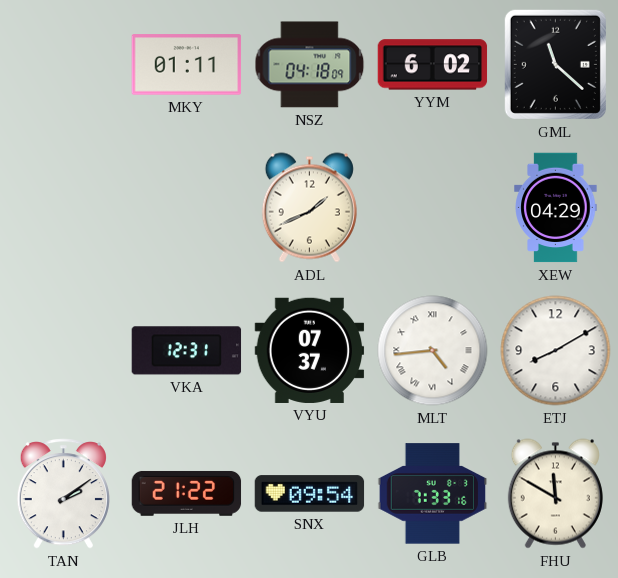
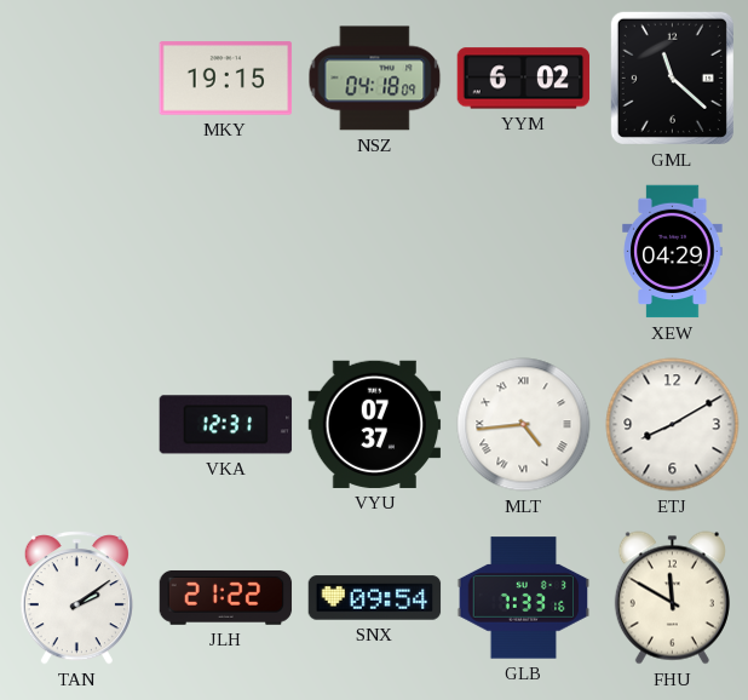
MKY: 01:11 -> 19:15
ADL: 1:41 -> none
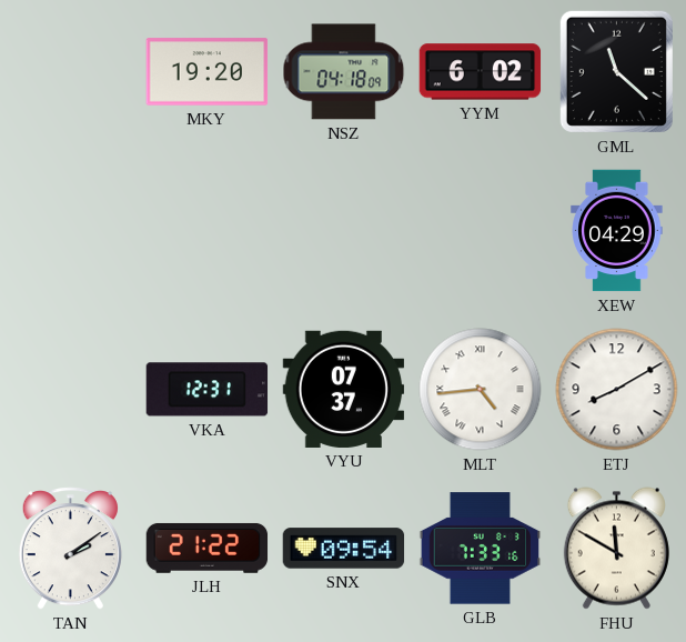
MKY: 19:15 -> 19:20
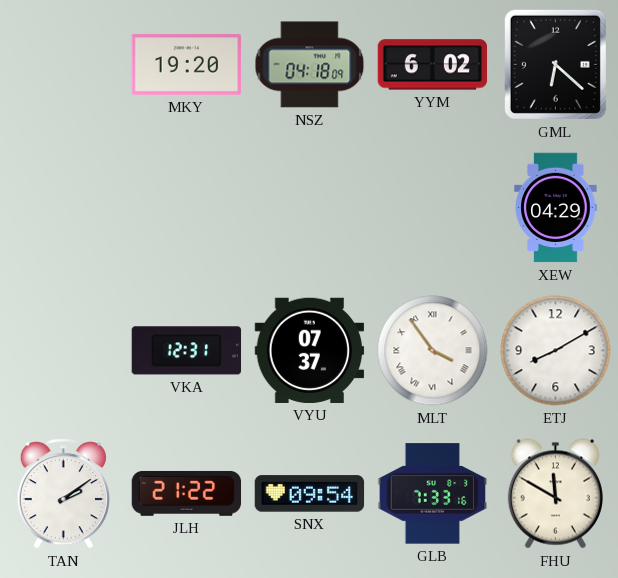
GML: 11:22 -> 6:22
MLT: 4:44 -> 3:54
